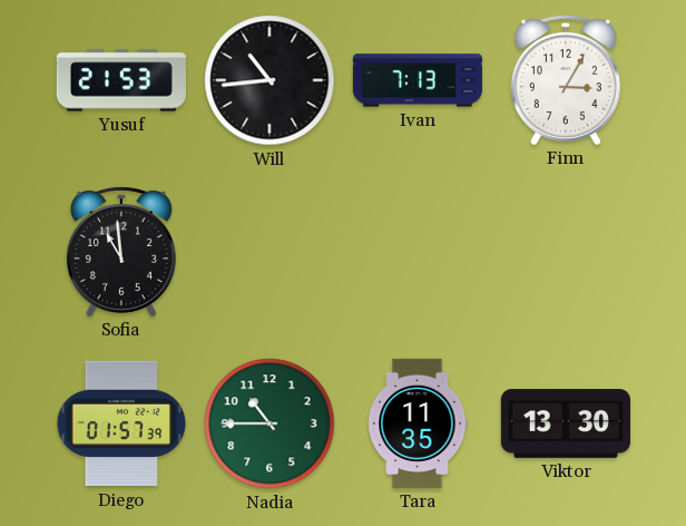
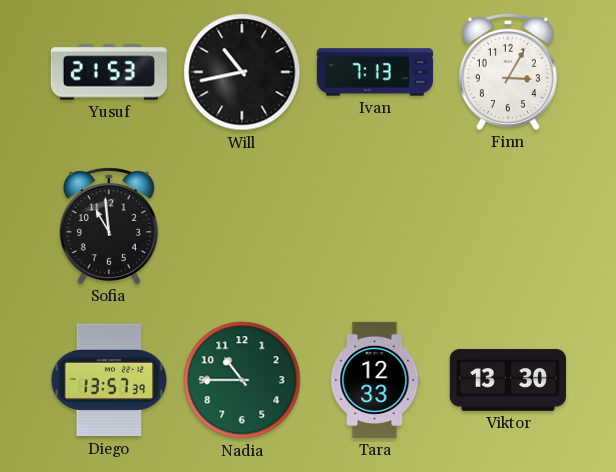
Will: 10:44 -> 10:43
Diego: 01:57 -> 13:57
Tara: 11:35 -> 12:33
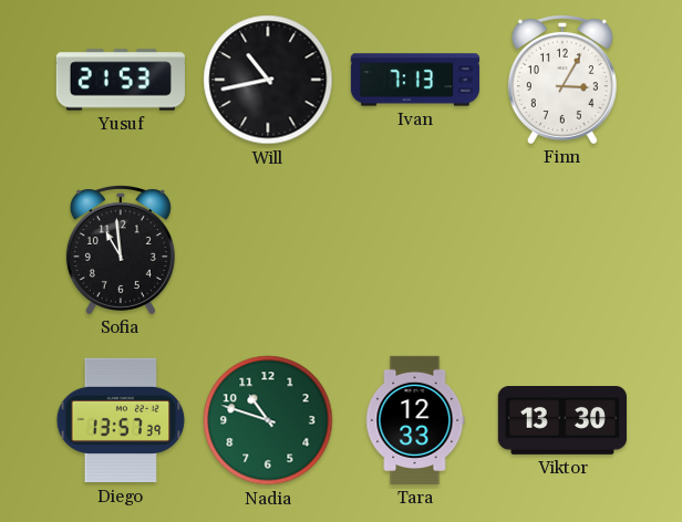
Nadia: 10:45 -> 10:48
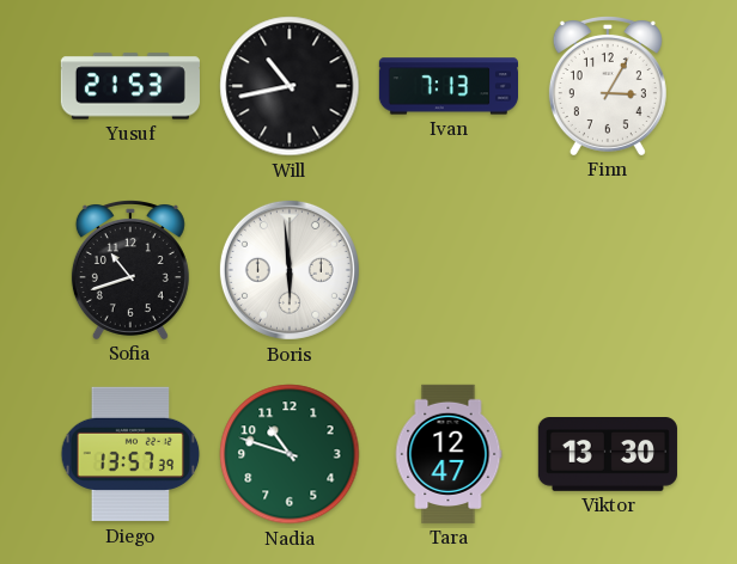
Sofia: 10:59 -> 10:42
Boris: none -> 5:59
Tara: 12:33 -> 12:47
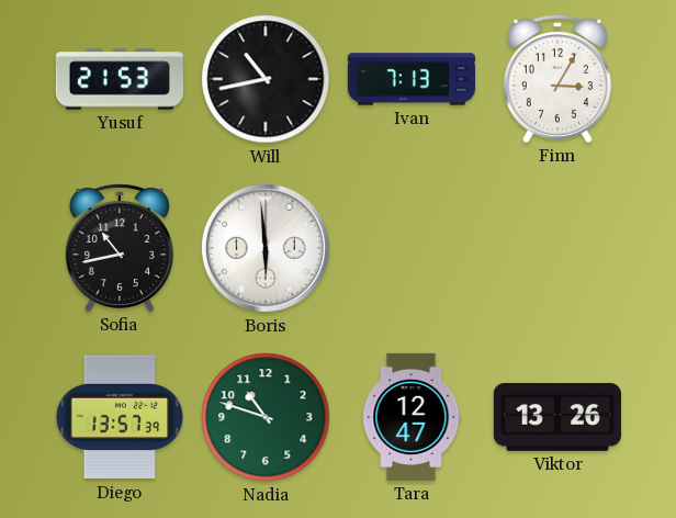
Sofia: 10:42 -> 10:43
Viktor: 13:30 -> 13:26
